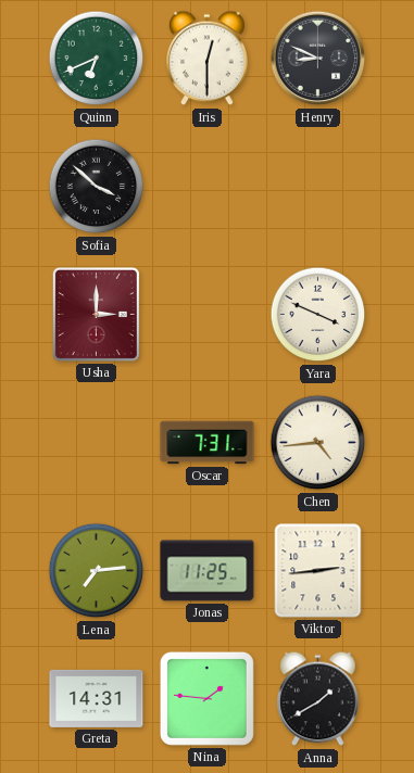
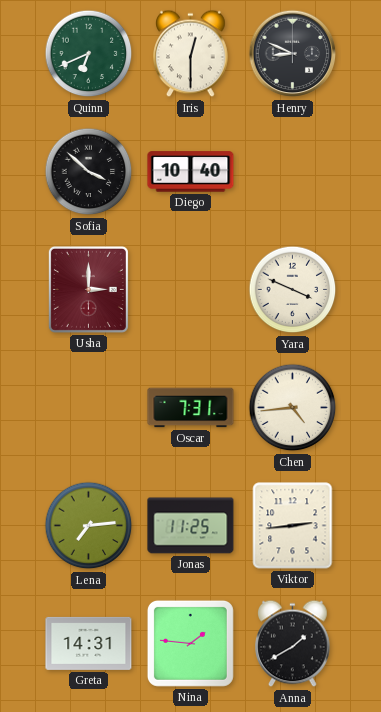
Diego: none -> 10:40
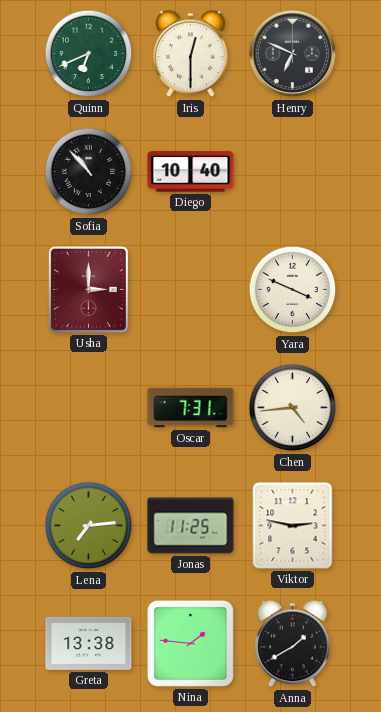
Henry: 8:49 -> 6:49
Sofia: 3:52 -> 10:53
Viktor: 2:44 -> 2:47
Greta: 14:31 -> 13:38
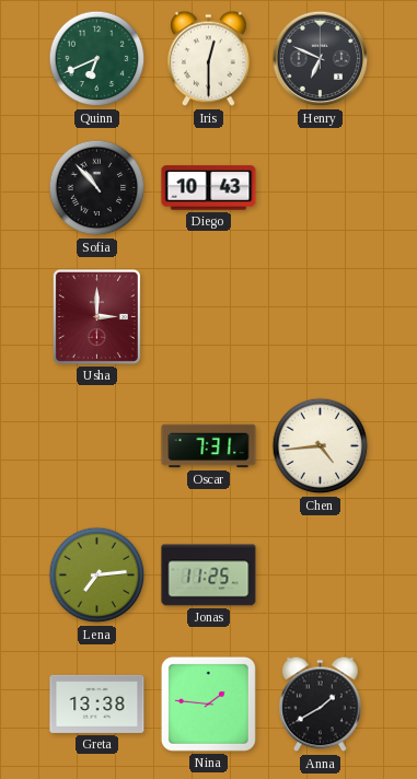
Diego: 10:40 -> 10:43
Yara: 3:49 -> none
Viktor: 2:47 -> none
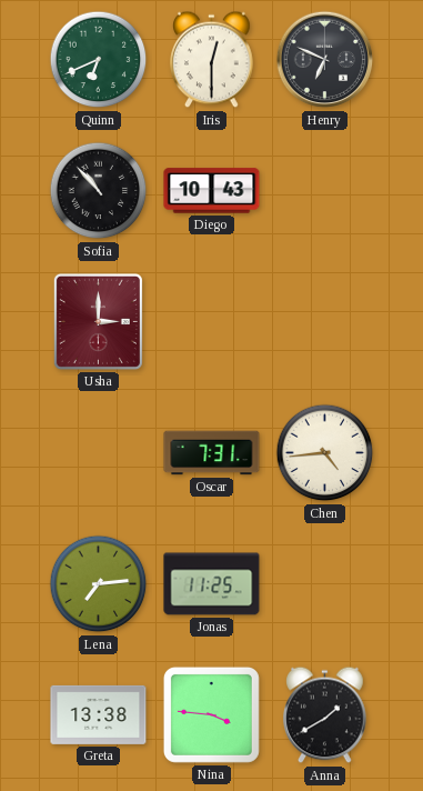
Nina: 1:46 -> 3:46
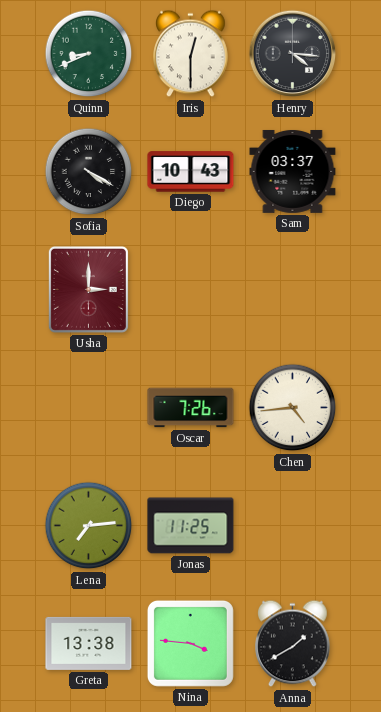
Quinn: 6:41 -> 8:41
Henry: 6:49 -> 4:16
Sofia: 10:53 -> 4:20
Sam: none -> 03:37
Oscar: 7:31 -> 7:26
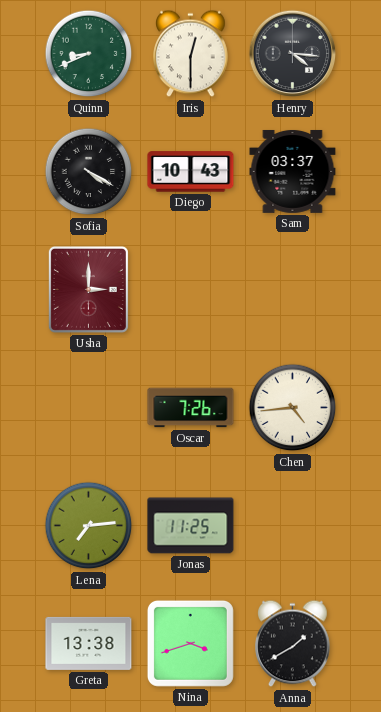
Nina: 3:46 -> 3:42
